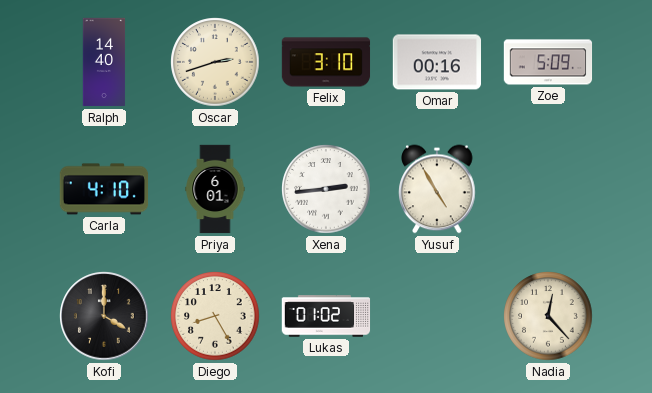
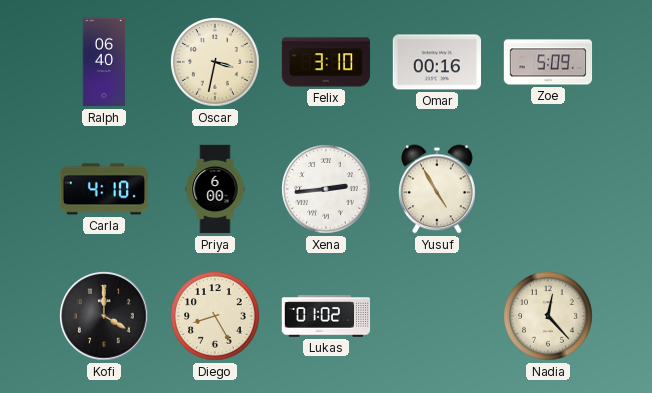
Ralph: 14:40 -> 06:40
Oscar: 2:42 -> 3:32
Priya: 6:01 -> 6:00
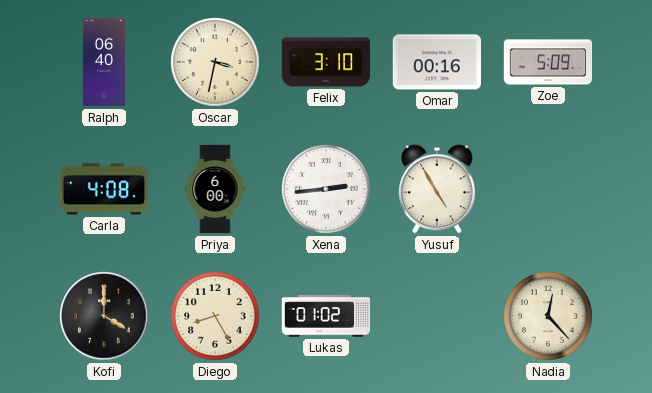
Carla: 4:10 -> 4:08
